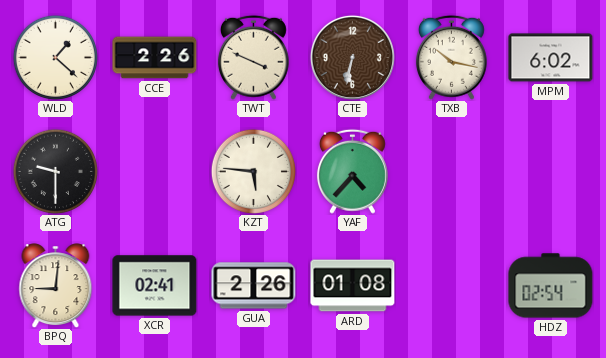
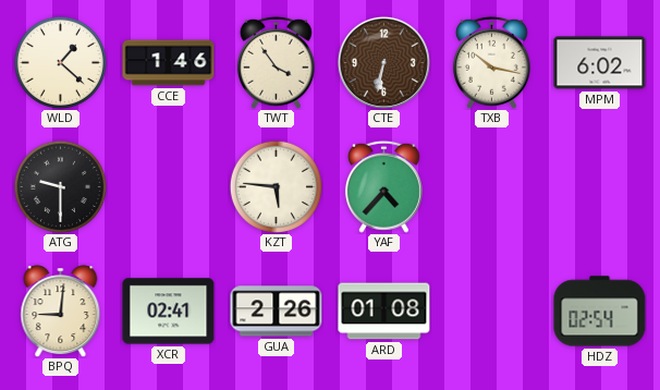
CCE: 2:26 -> 1:46
TWT: 3:49 -> 3:54
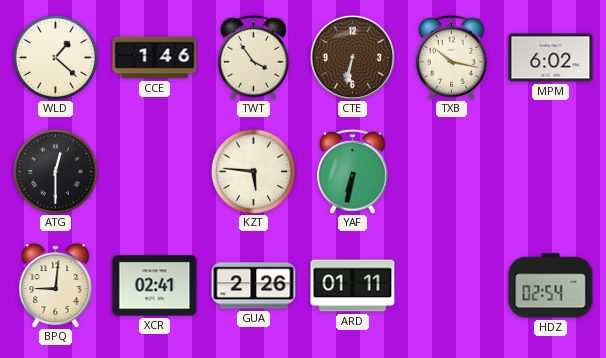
ATG: 9:30 -> 12:30
YAF: 4:37 -> 6:32
ARD: 01:08 -> 01:11
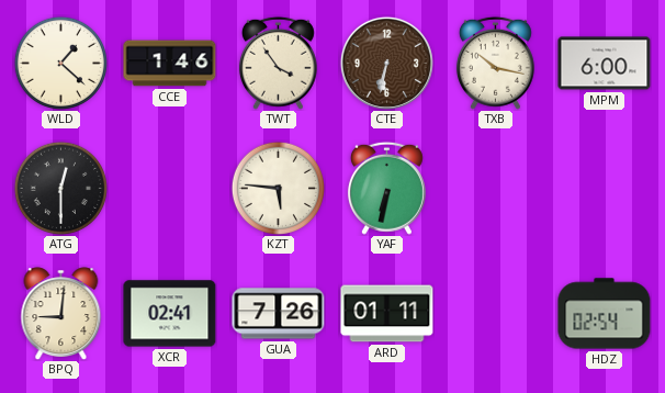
MPM: 6:02 -> 6:00
GUA: 2:26 -> 7:26
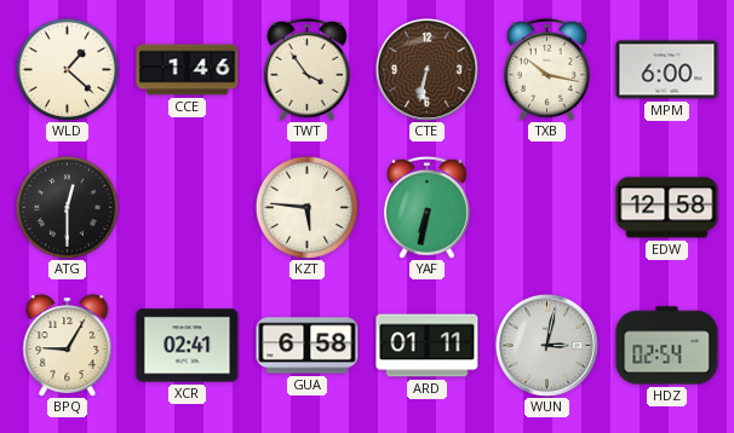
EDW: none -> 12:58
BPQ: 9:01 -> 9:05
GUA: 7:26 -> 6:58
WUN: none -> 3:02
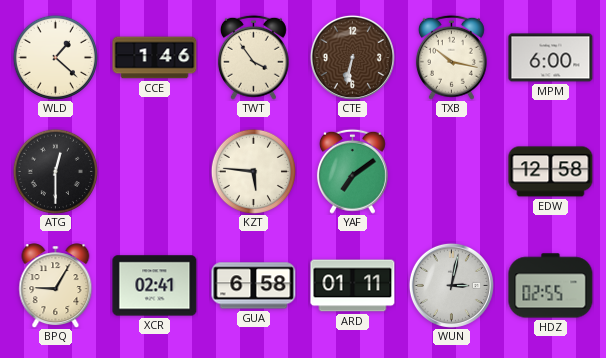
YAF: 6:32 -> 7:09
HDZ: 02:54 -> 02:55
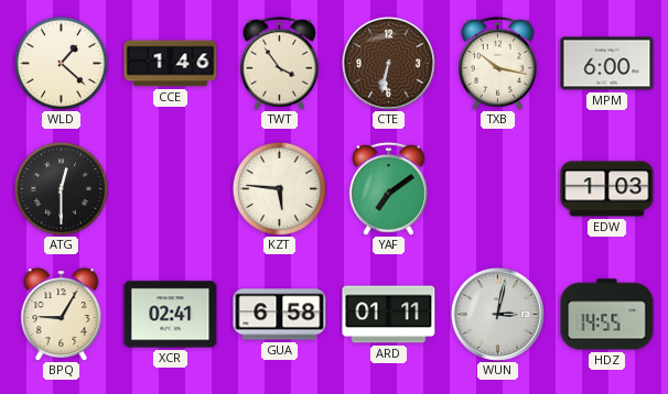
EDW: 12:58 -> 1:03
HDZ: 02:55 -> 14:55
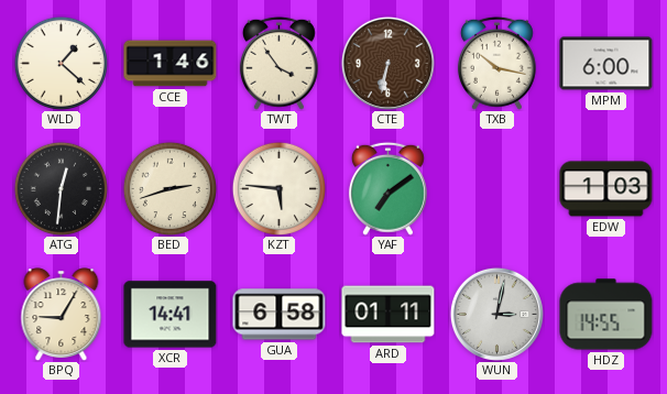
ATG: 12:30 -> 12:31
BED: none -> 2:42
XCR: 02:41 -> 14:41
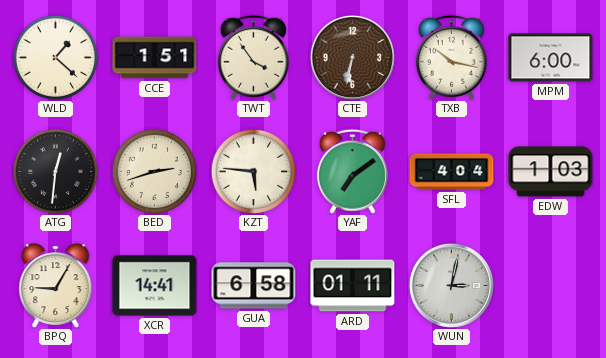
CCE: 1:46 -> 1:51
SFL: none -> 4:04
HDZ: 14:55 -> none
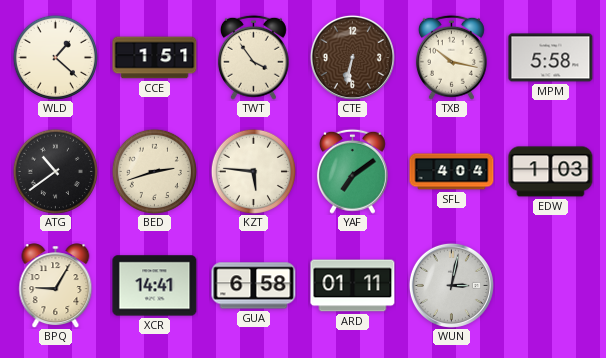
MPM: 6:00 -> 5:58
ATG: 12:31 -> 10:39
